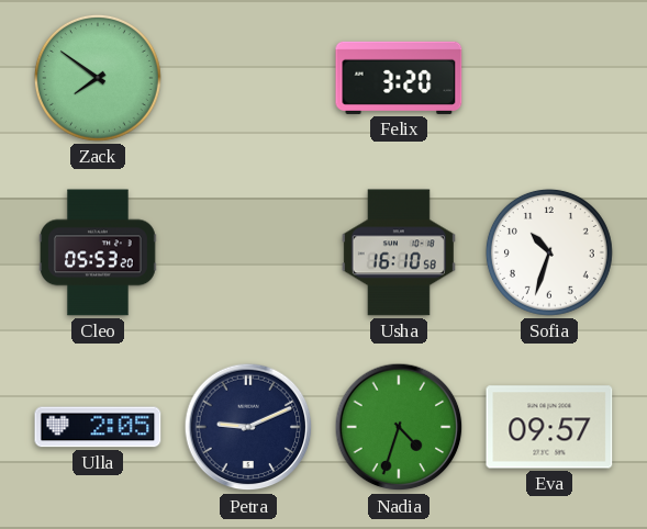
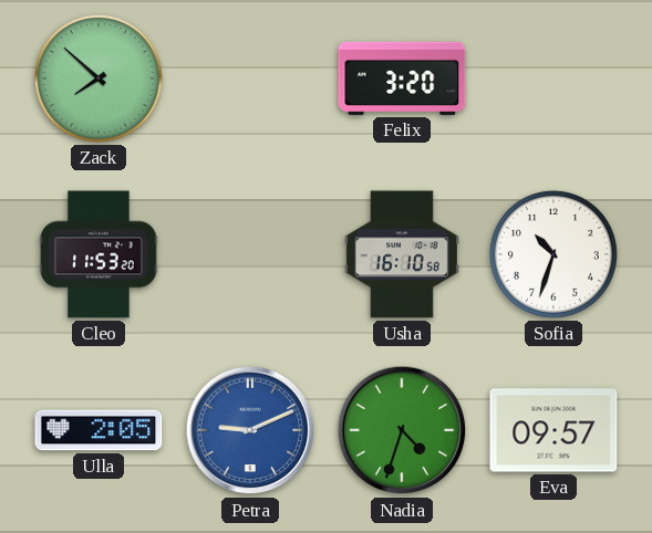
Zack: 7:51 -> 7:52
Cleo: 05:53 -> 11:53
Petra dial: navy -> blue
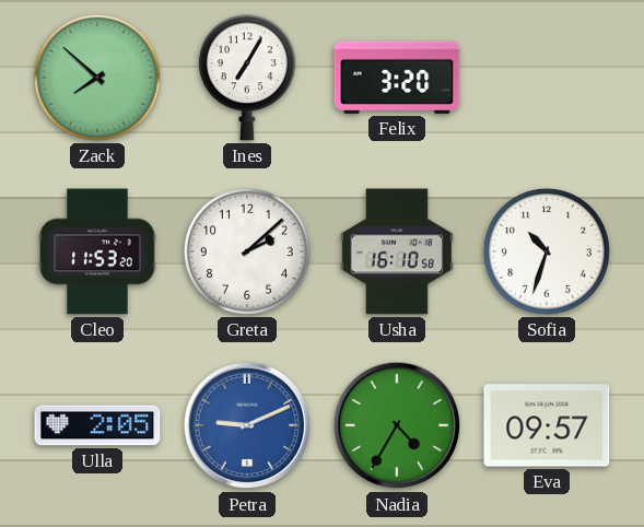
Ines: none -> 7:05
Greta: none -> 2:08
Nadia: 4:33 -> 4:35
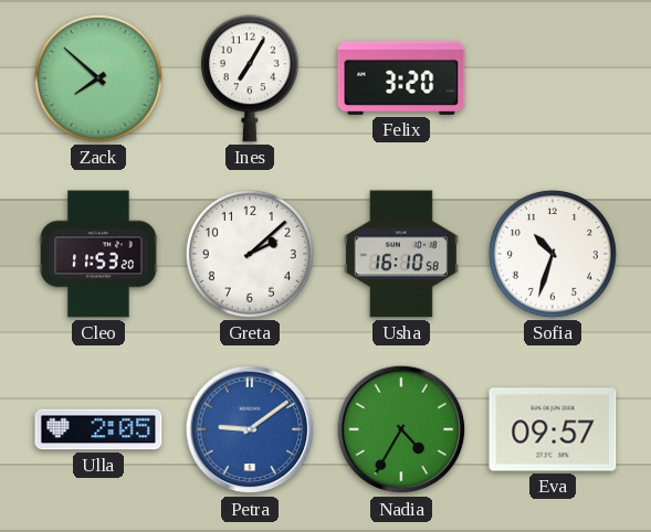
Petra: 9:11 -> 9:09
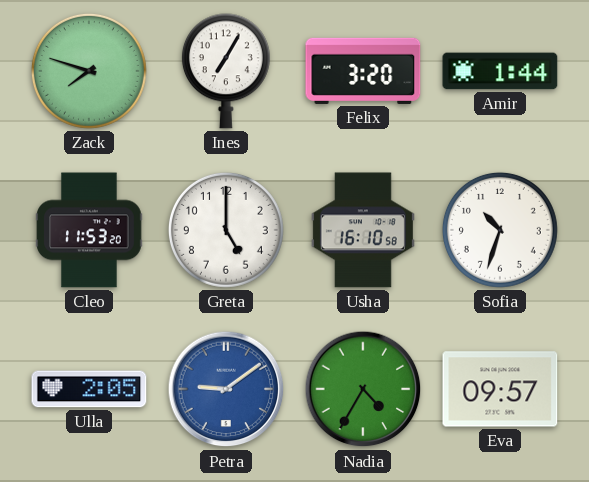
Zack: 7:52 -> 7:48
Amir: none -> 1:44
Greta: 2:08 -> 5:00
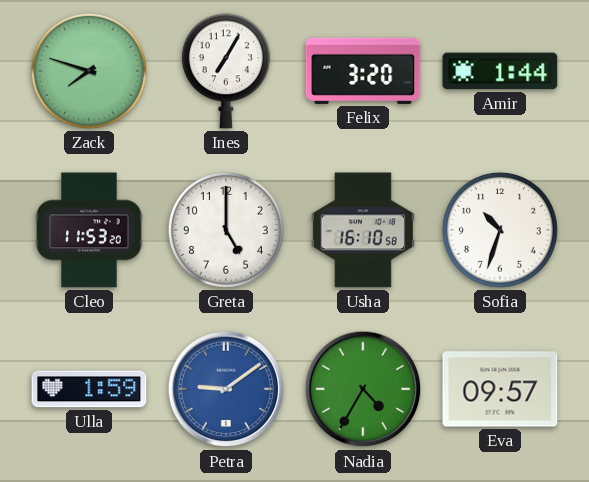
Ulla: 2:05 -> 1:59
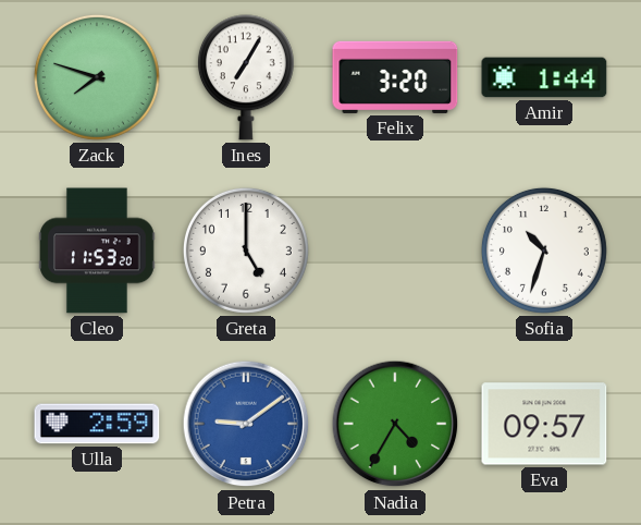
Usha: 16:10 -> none
Ulla: 1:59 -> 2:59
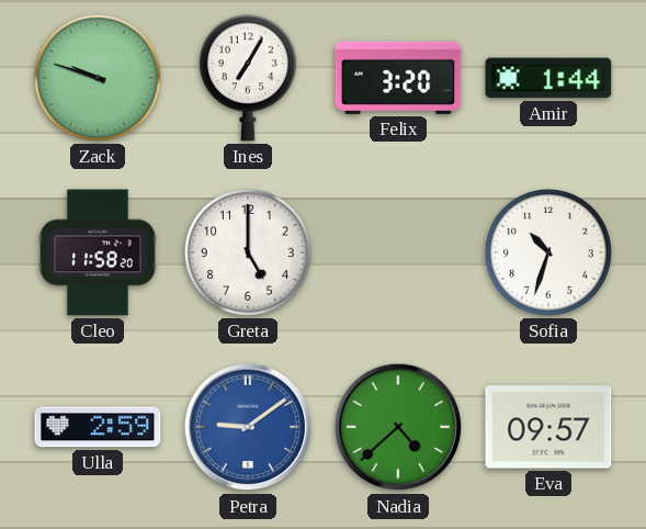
Zack: 7:48 -> 9:48
Cleo: 11:53 -> 11:58
Nadia: 4:35 -> 4:38
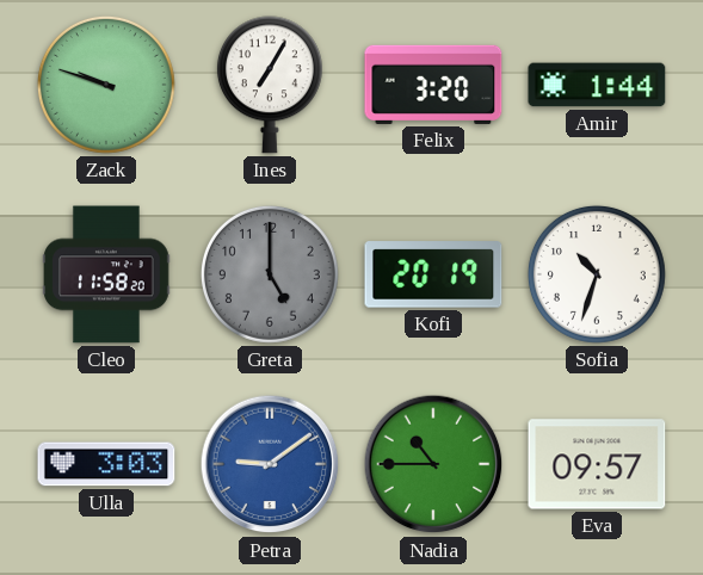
Greta dial: white -> grey
Kofi: none -> 20:19
Ulla: 2:59 -> 3:03
Nadia: 4:38 -> 10:45
